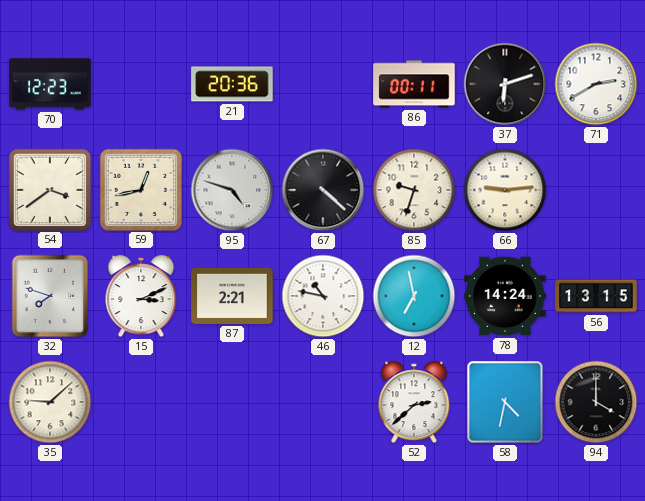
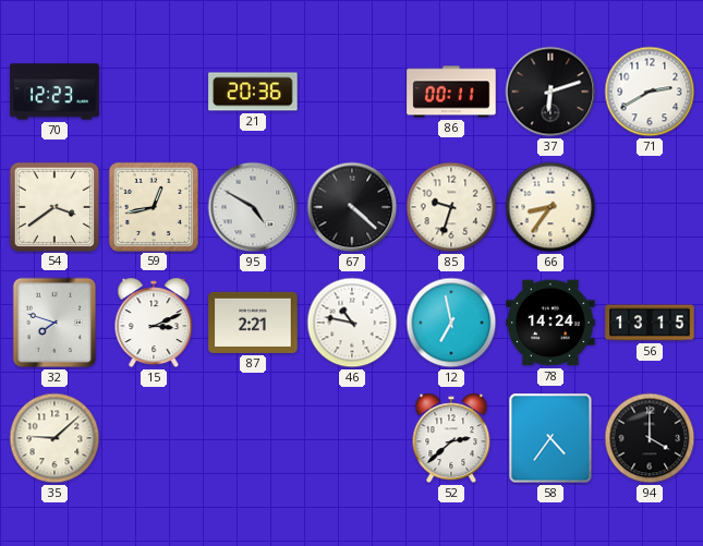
95: 4:48 -> 4:50
66: 9:14 -> 8:36
58: 4:32 -> 4:36
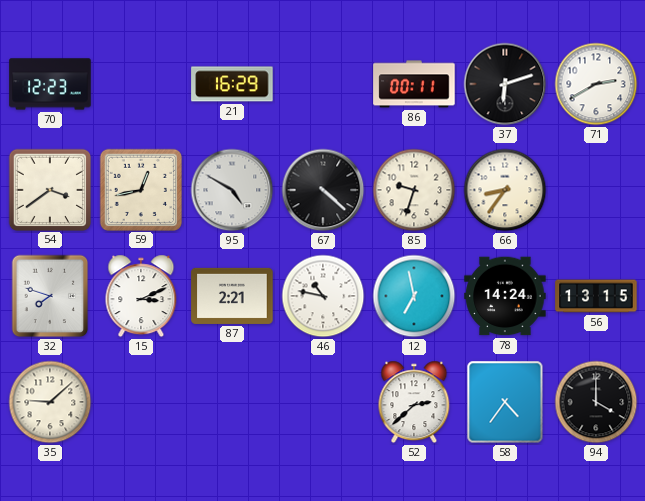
21: 20:36 -> 16:29
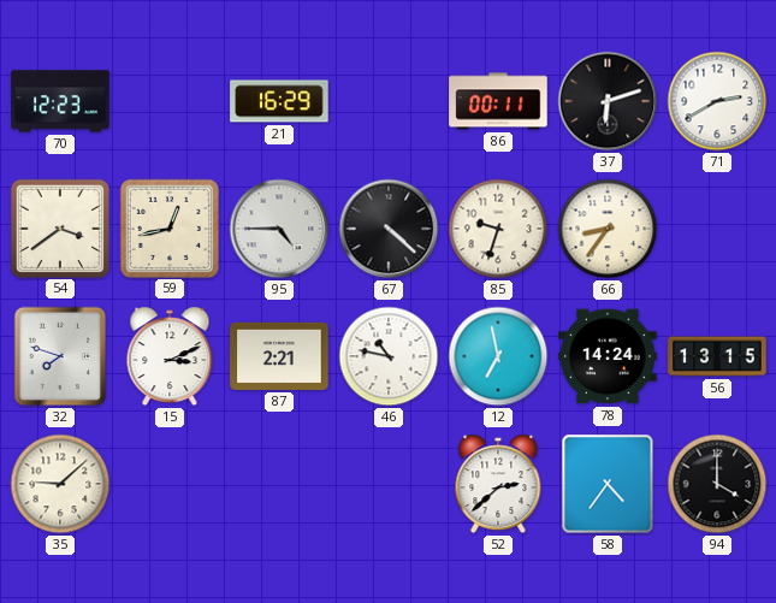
95: 4:50 -> 4:45
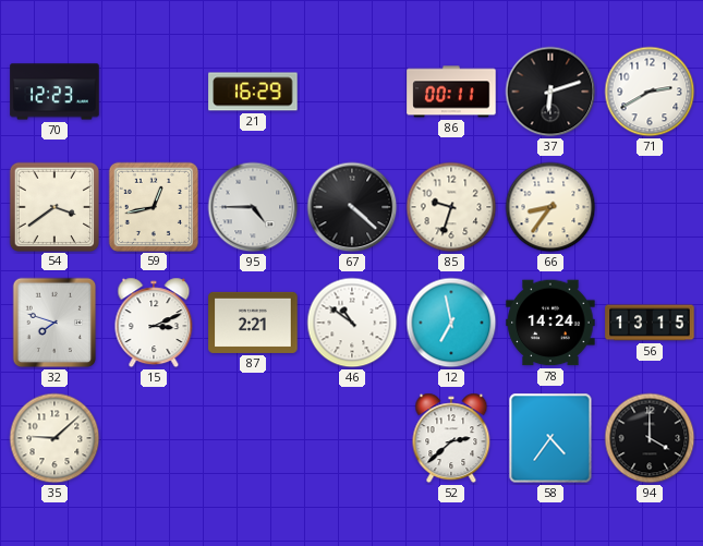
46: 10:47 -> 10:51
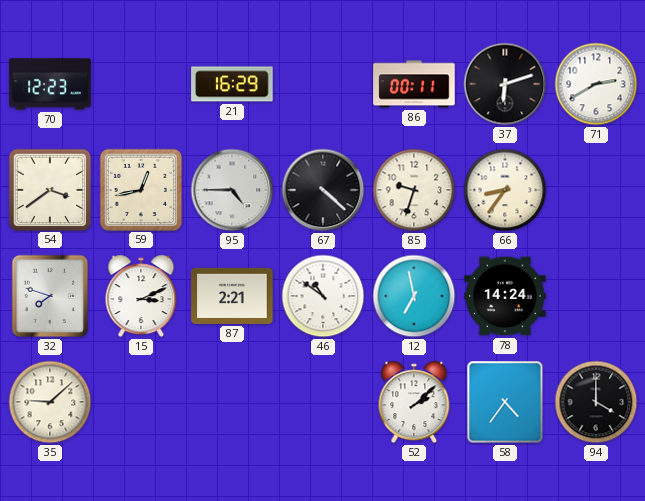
56: 13:15 -> none
52: 2:38 -> 2:08
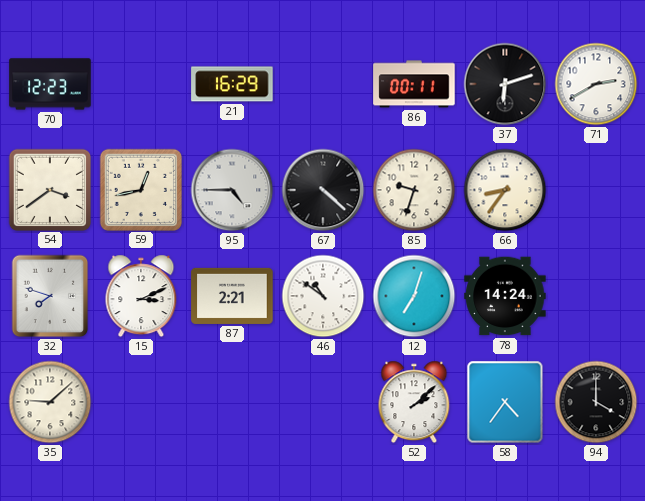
12: 6:58 -> 7:03
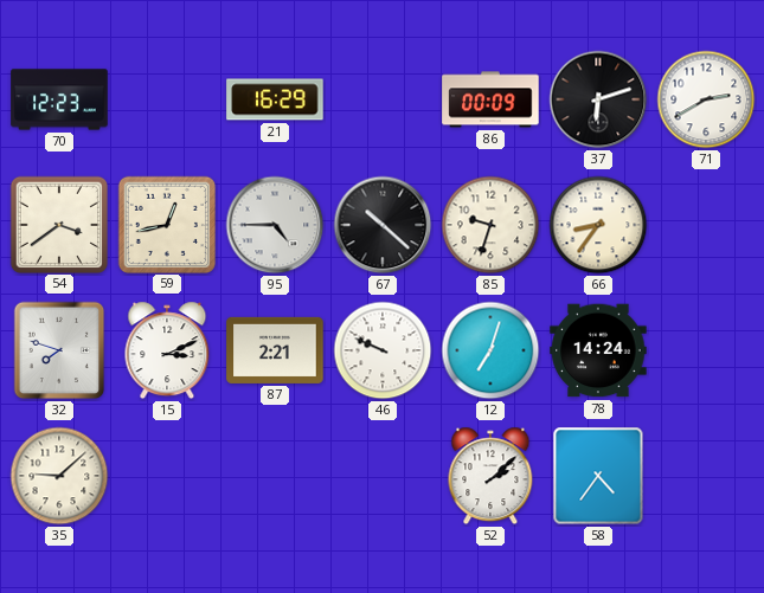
86: 00:11 -> 00:09
67: 4:22 -> 10:22
46: 10:51 -> 9:49
94: 4:00 -> none
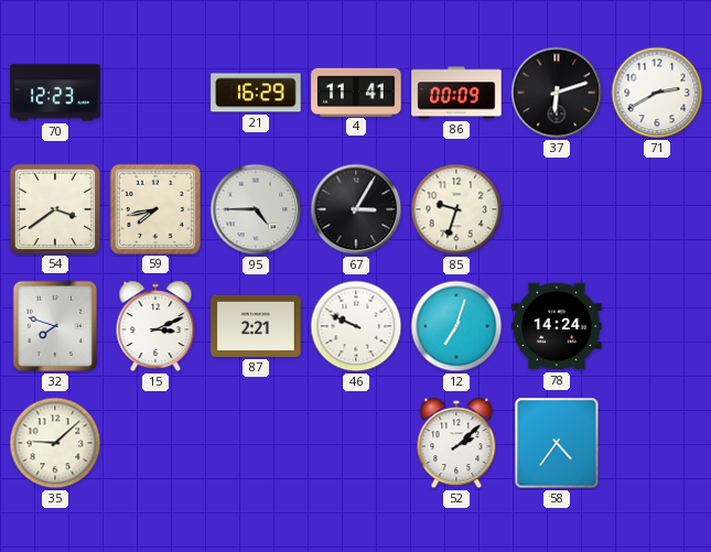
4: none -> 11:41
59: 12:43 -> 7:43
67: 10:22 -> 3:05
66: 8:36 -> none
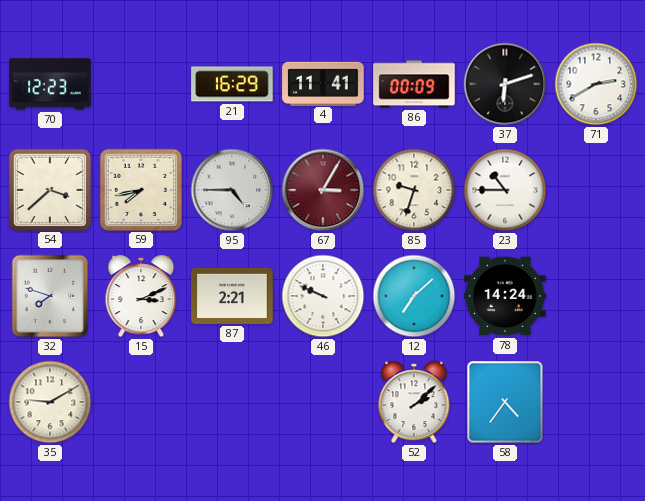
54: 3:39 -> 3:38
67 dial: black -> burgundy
23: none -> 10:45
12: 7:03 -> 7:08
35: 9:08 -> 9:10
